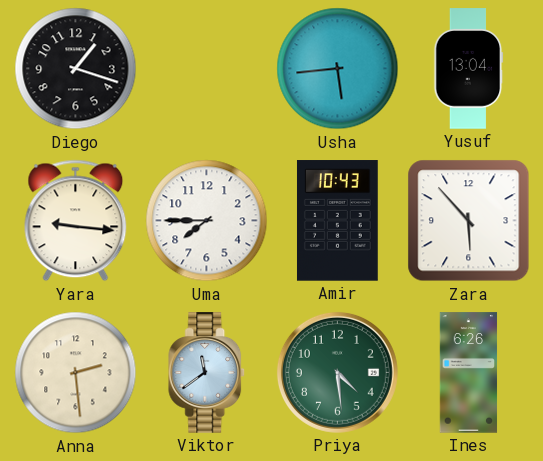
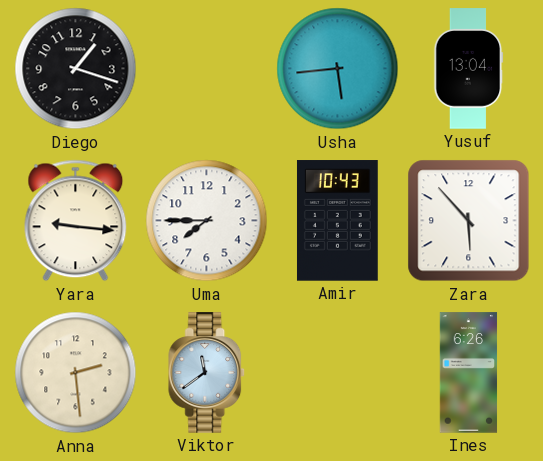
Priya: 4:29 -> none
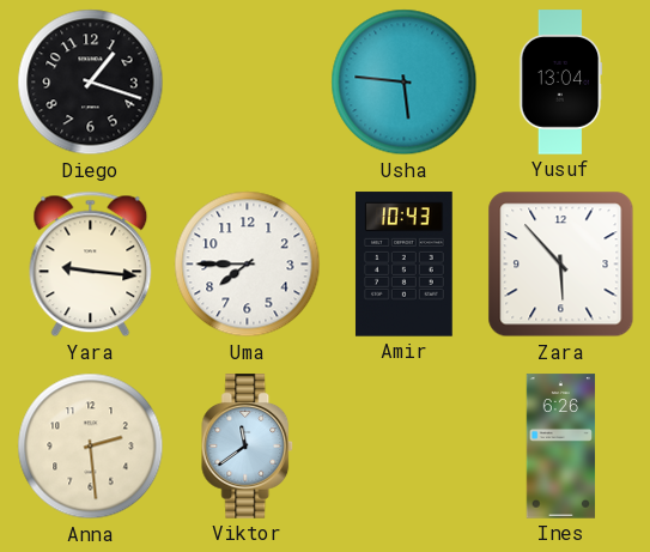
Usha: 5:44 -> 5:46
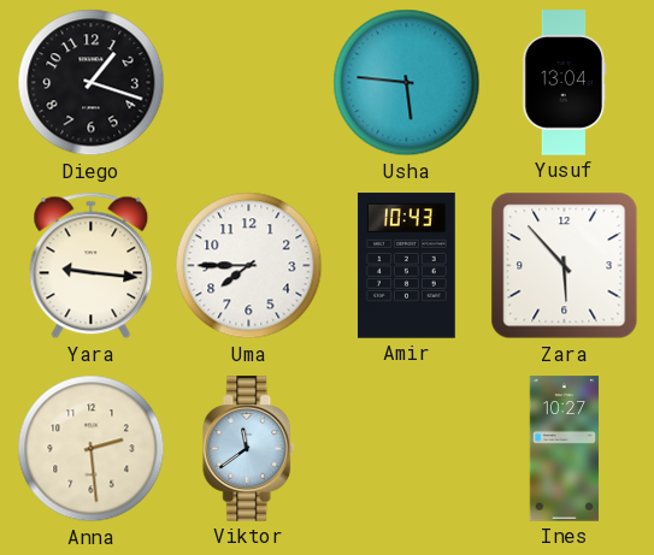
Ines: 6:26 -> 10:27
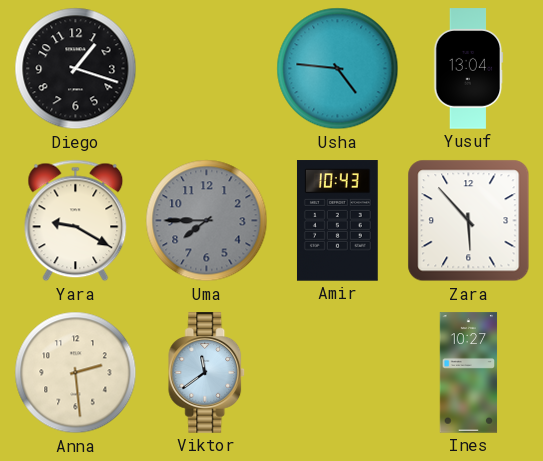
Usha: 5:46 -> 4:46
Yara: 9:16 -> 9:20
Uma dial: white -> grey
